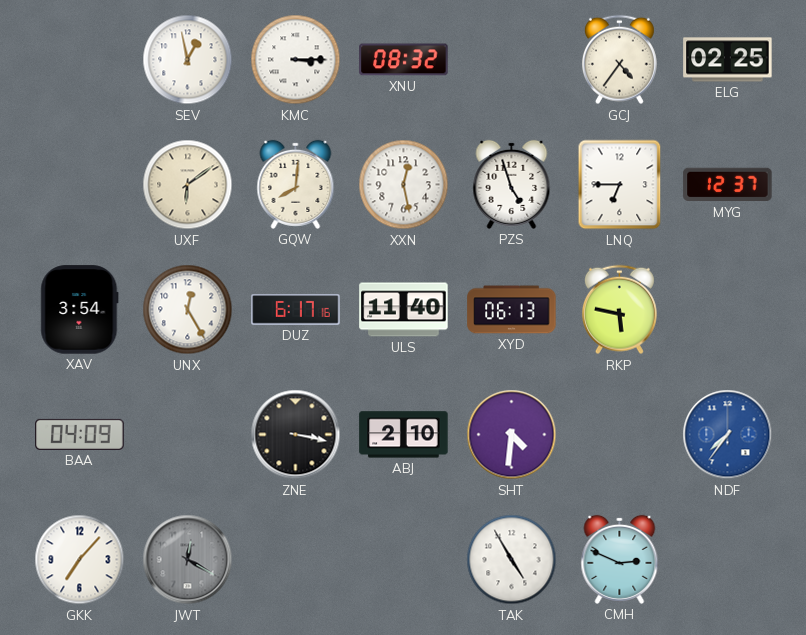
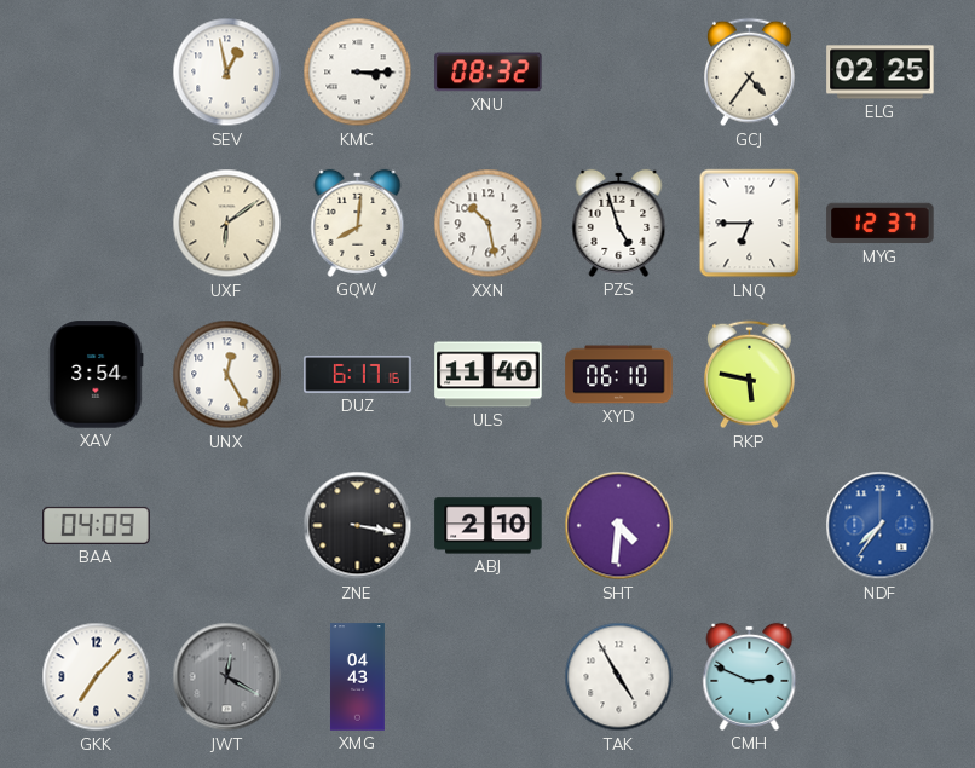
XXN: 12:28 -> 10:28
XYD: 06:13 -> 06:10
XMG: none -> 04:43
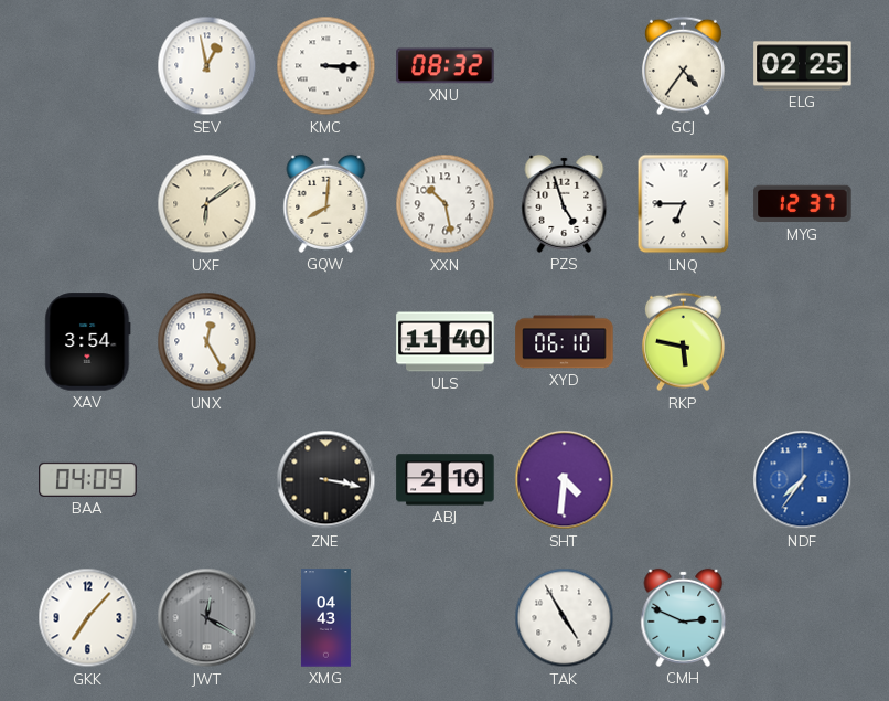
DUZ: 6:17 -> none
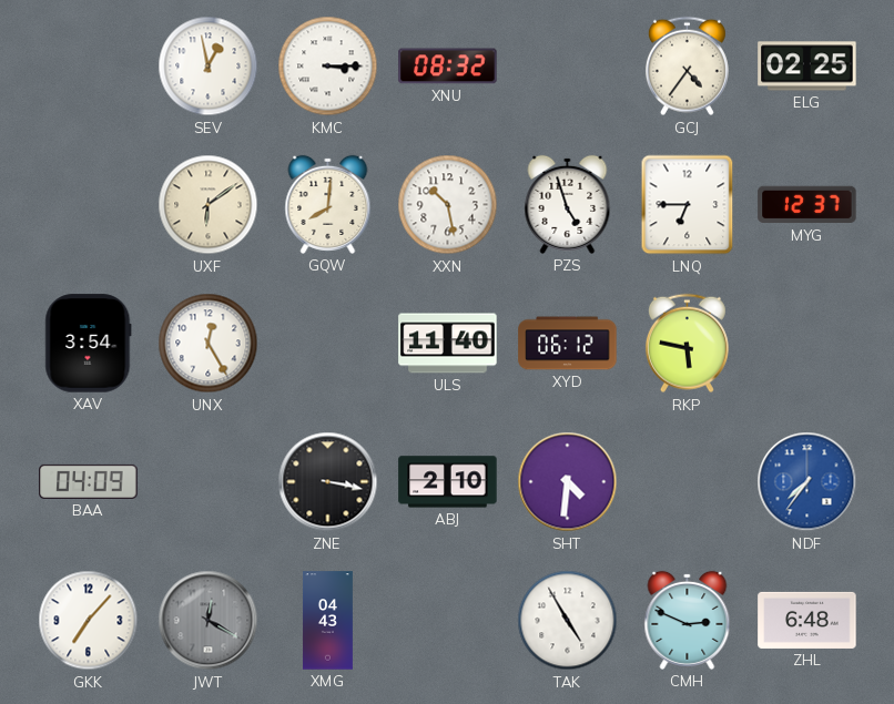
XYD: 06:10 -> 06:12
ZHL: none -> 6:48
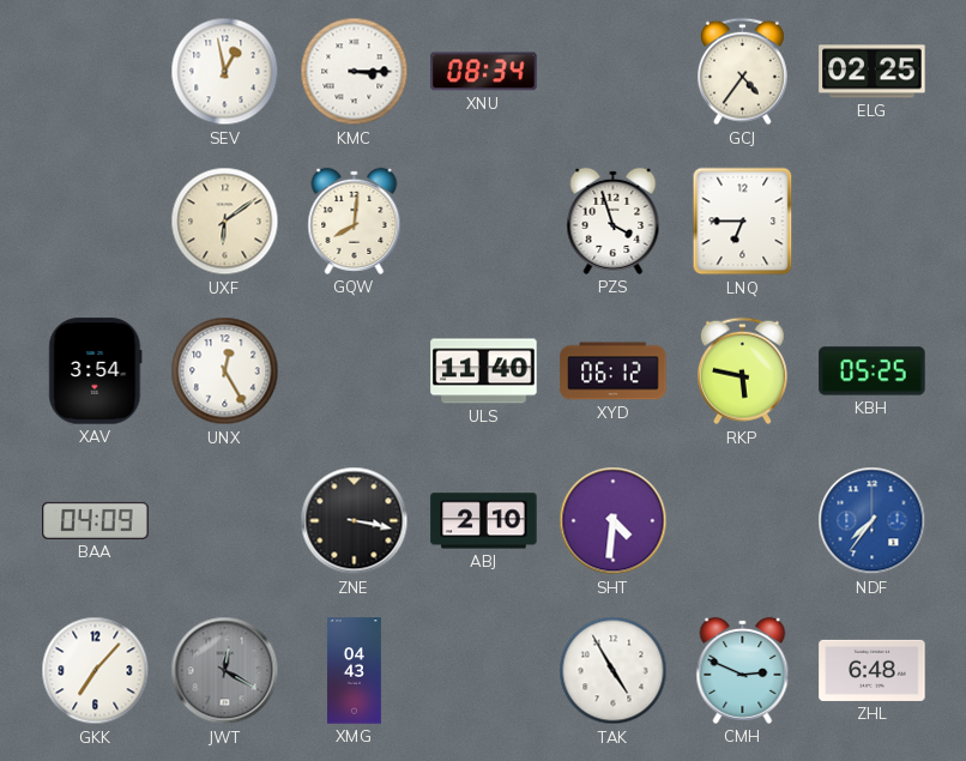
XNU: 08:32 -> 08:34
XXN: 10:28 -> none
PZS: 4:57 -> 3:57
MYG: 12:37 -> none
KBH: none -> 05:25
